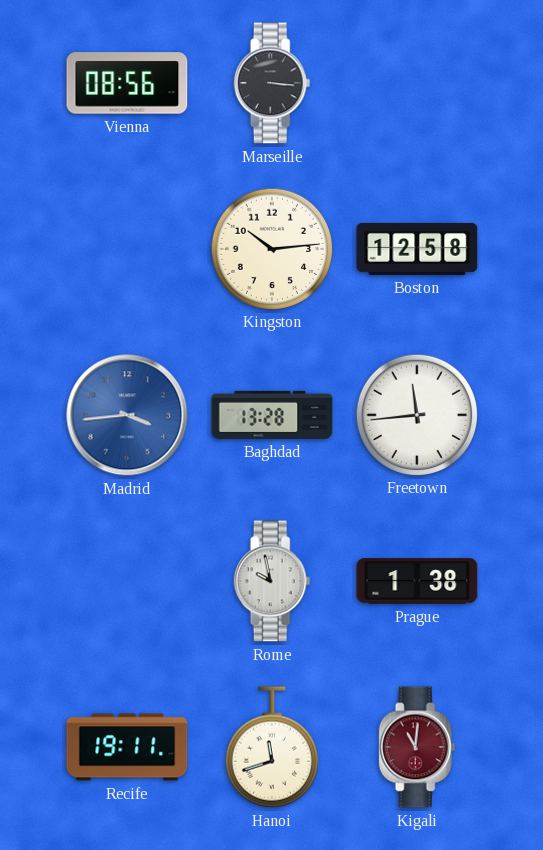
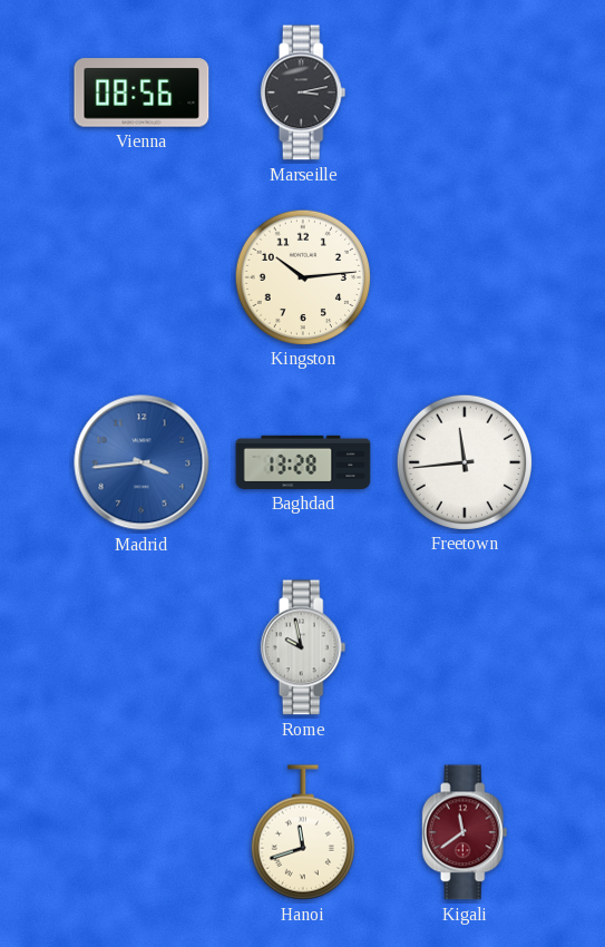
Marseille: 3:16 -> 3:13
Boston: 12:58 -> none
Prague: 1:38 -> none
Recife: 19:11 -> none
Kigali: 11:01 -> 11:39
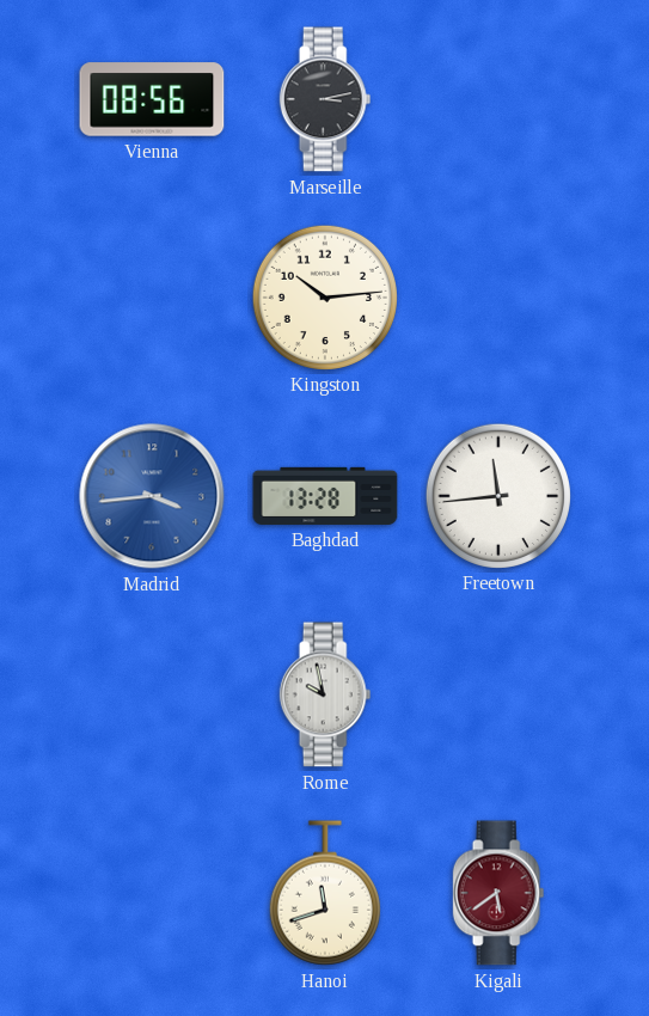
Kigali: 11:39 -> 5:39
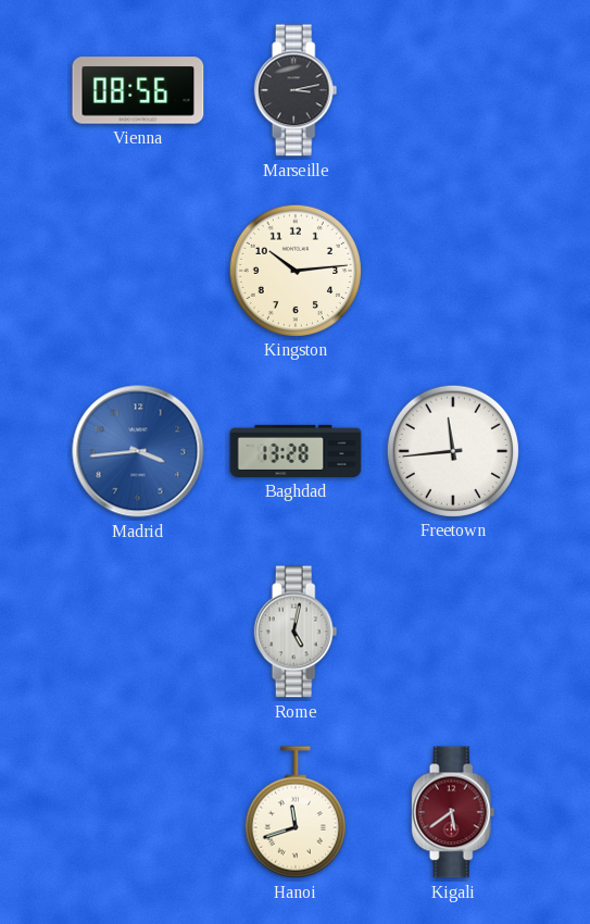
Rome: 9:58 -> 5:02
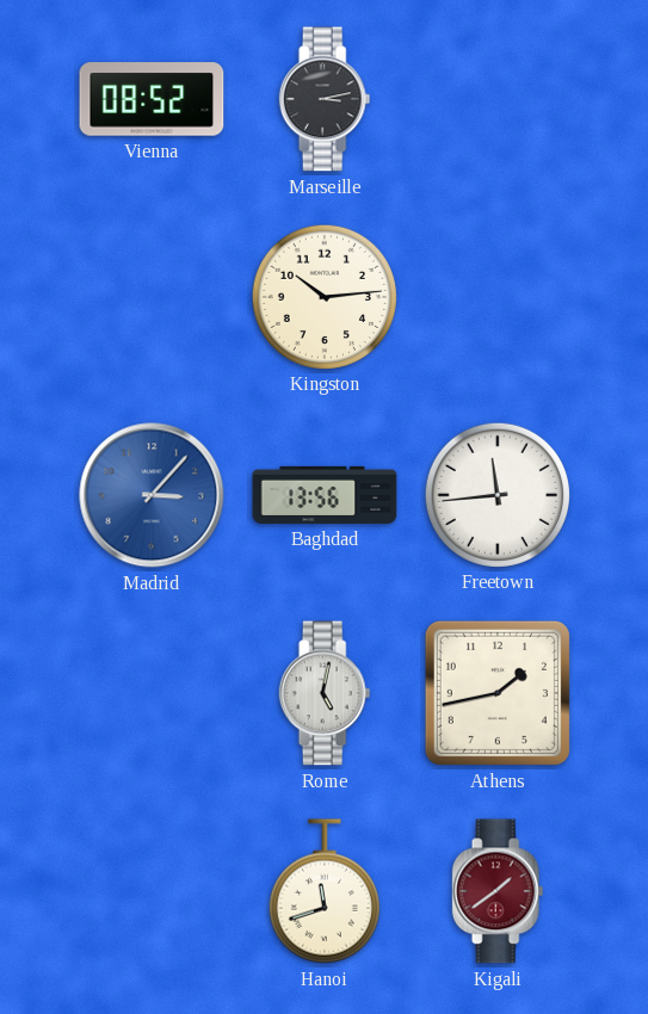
Vienna: 08:56 -> 08:52
Madrid: 3:44 -> 3:07
Baghdad: 13:28 -> 13:56
Athens: none -> 1:43
Kigali: 5:39 -> 1:39
